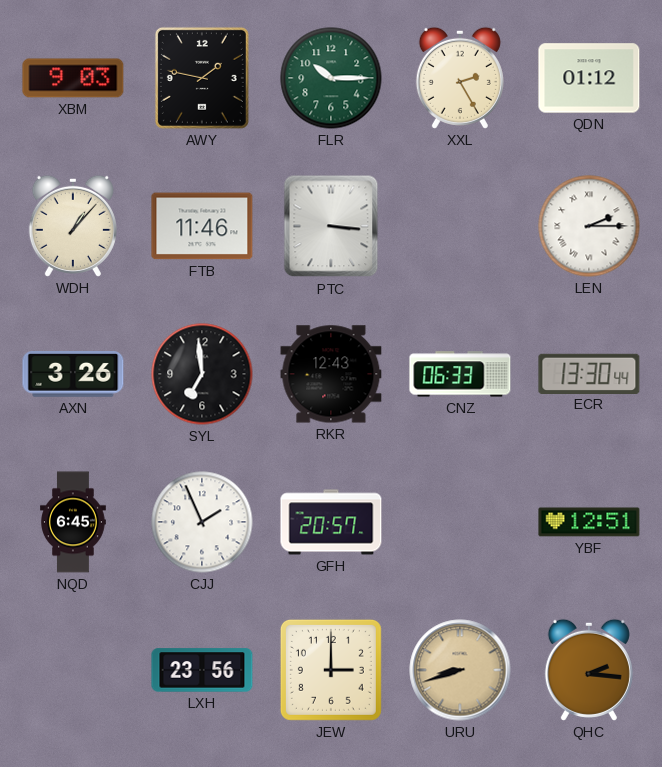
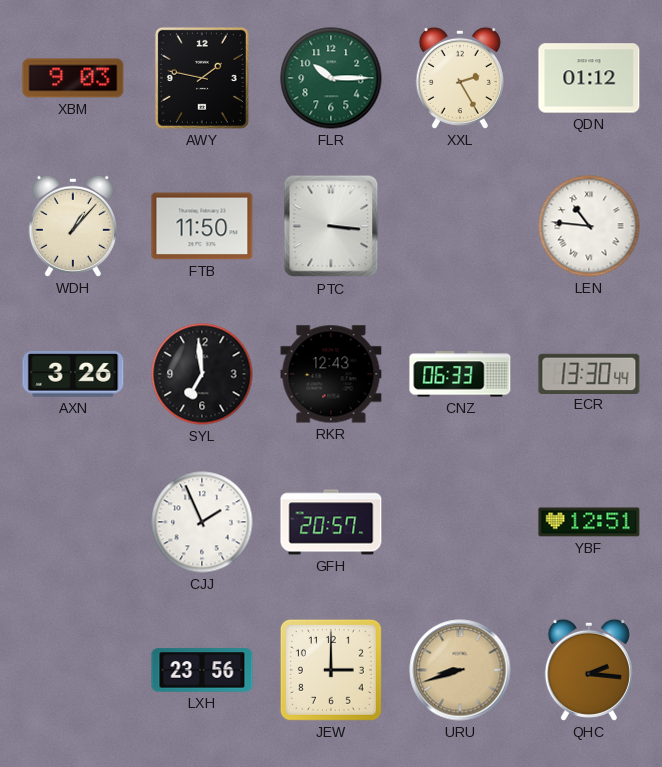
FTB: 11:46 -> 11:50
LEN: 2:15 -> 10:46
NQD: 6:45 -> none
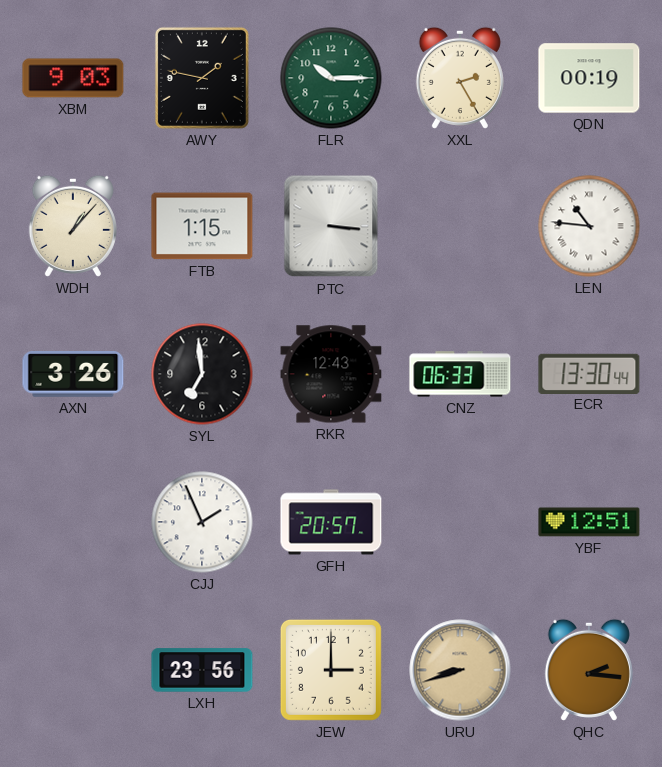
QDN: 01:12 -> 00:19
FTB: 11:50 -> 1:15
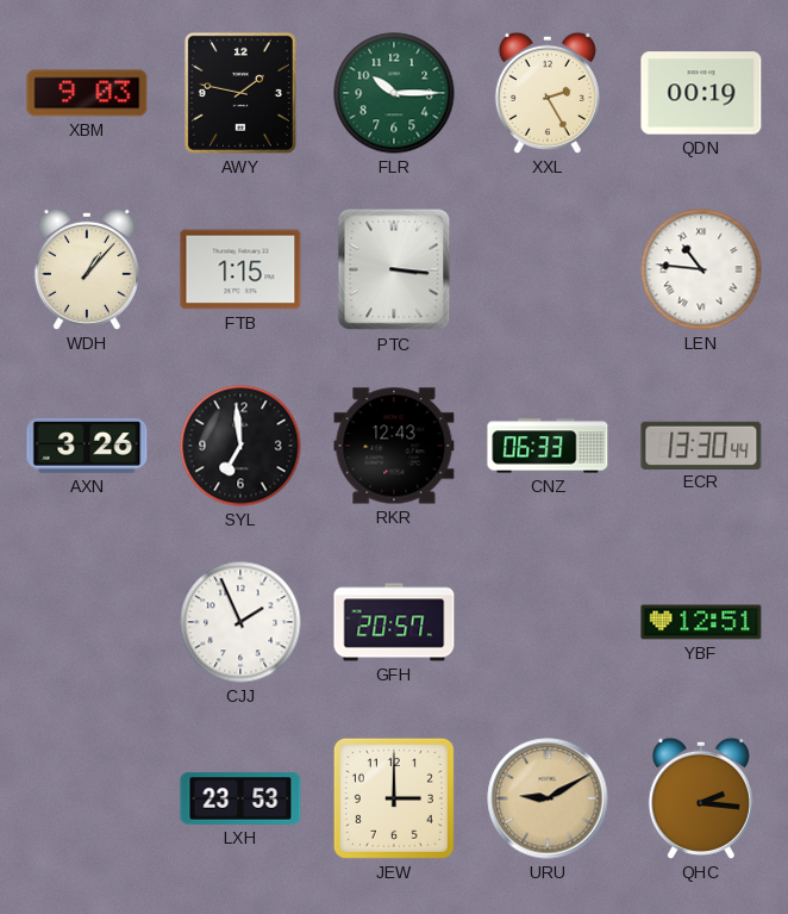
LXH: 23:56 -> 23:53
URU: 8:42 -> 9:10
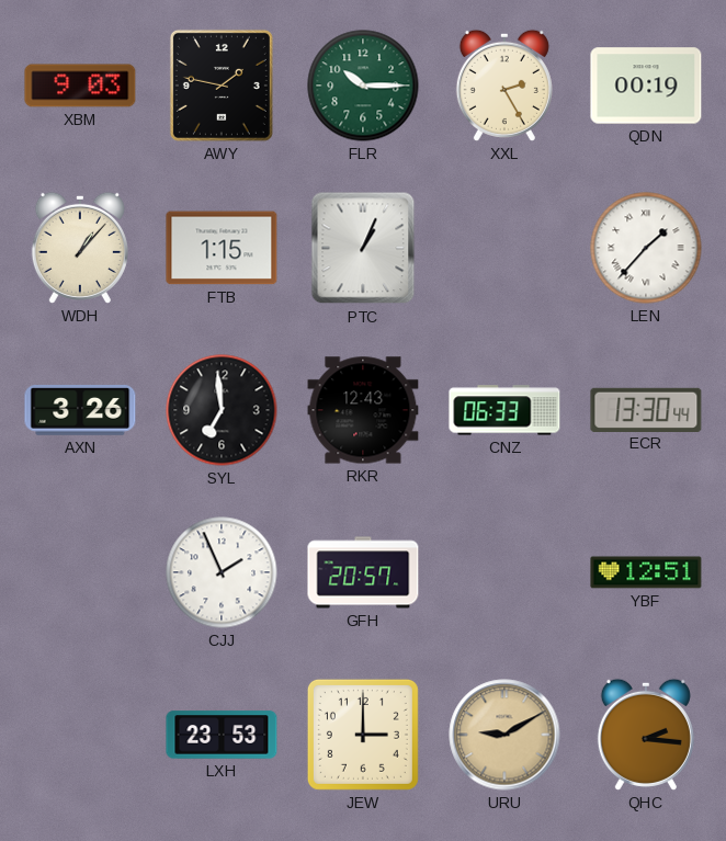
PTC: 3:16 -> 1:04
LEN: 10:46 -> 1:37
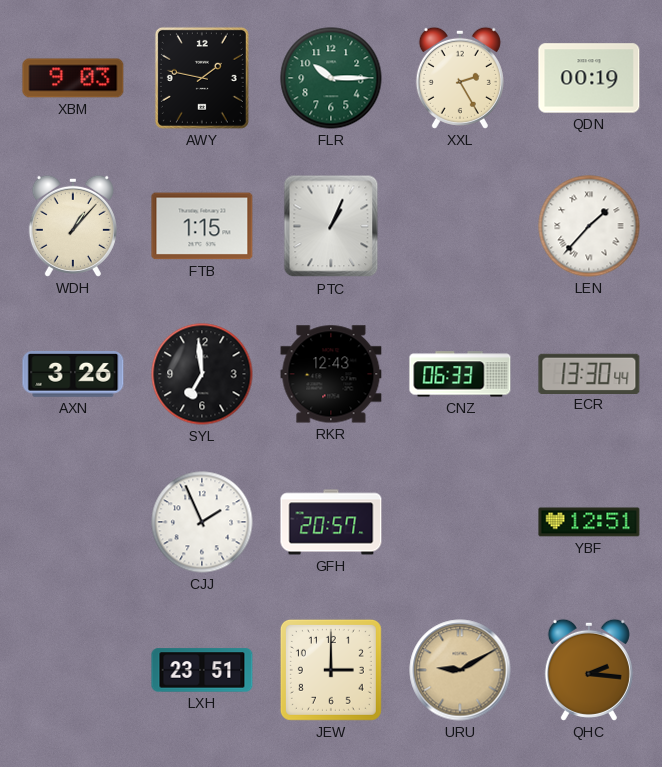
LXH: 23:53 -> 23:51
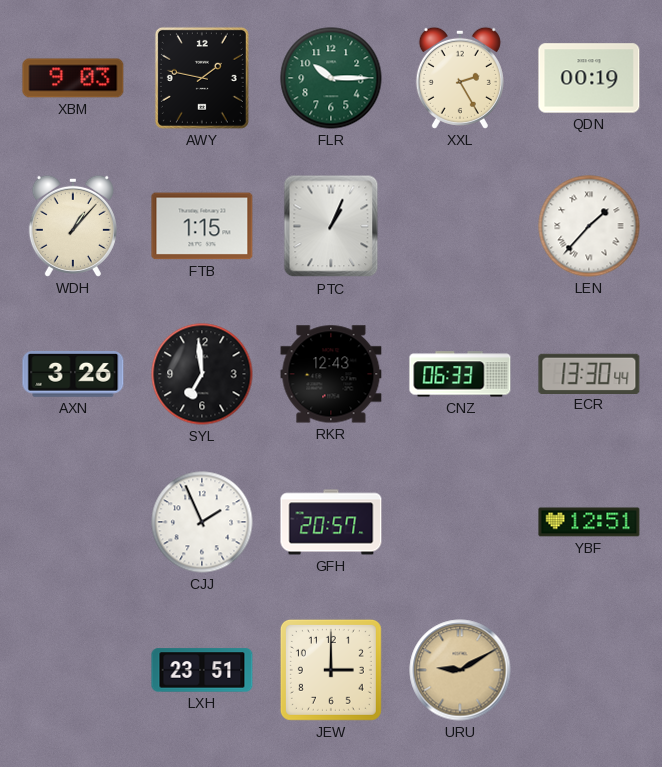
QHC: 2:16 -> none
